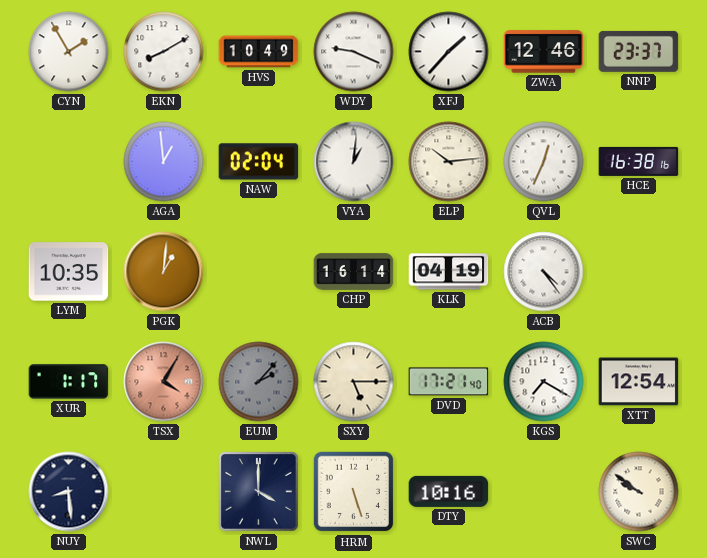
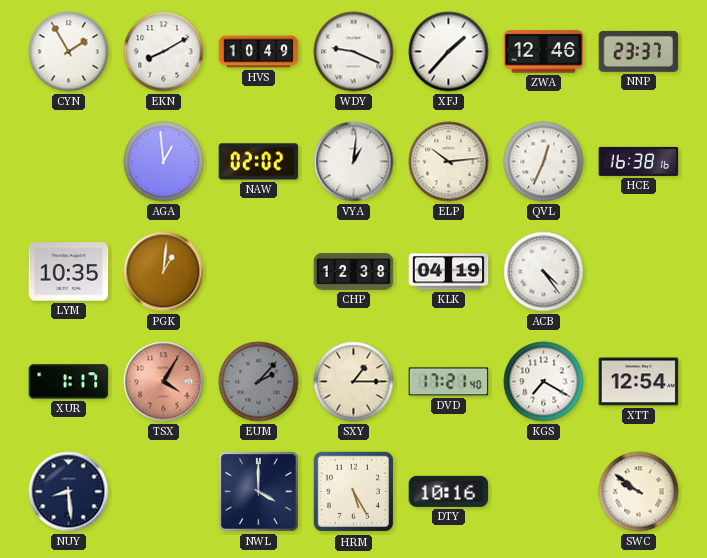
NAW: 02:04 -> 02:02
CHP: 16:14 -> 12:38
SXY: 5:15 -> 1:15
HRM: 5:27 -> 5:25
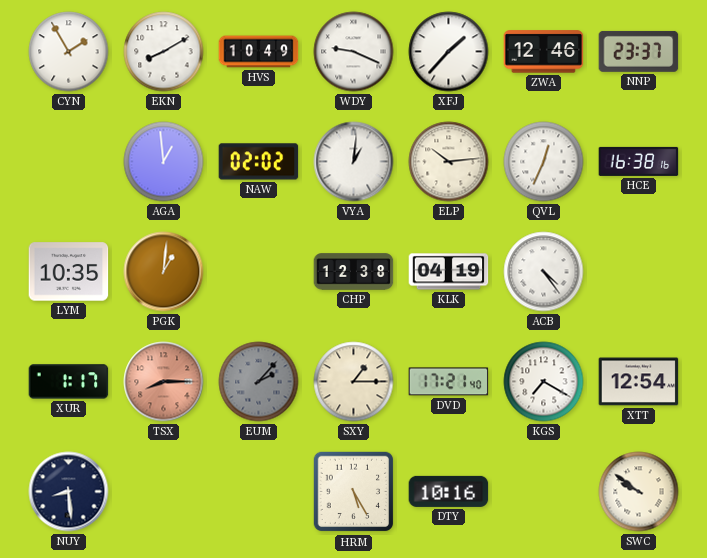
TSX: 4:05 -> 8:15
NWL: 4:00 -> none
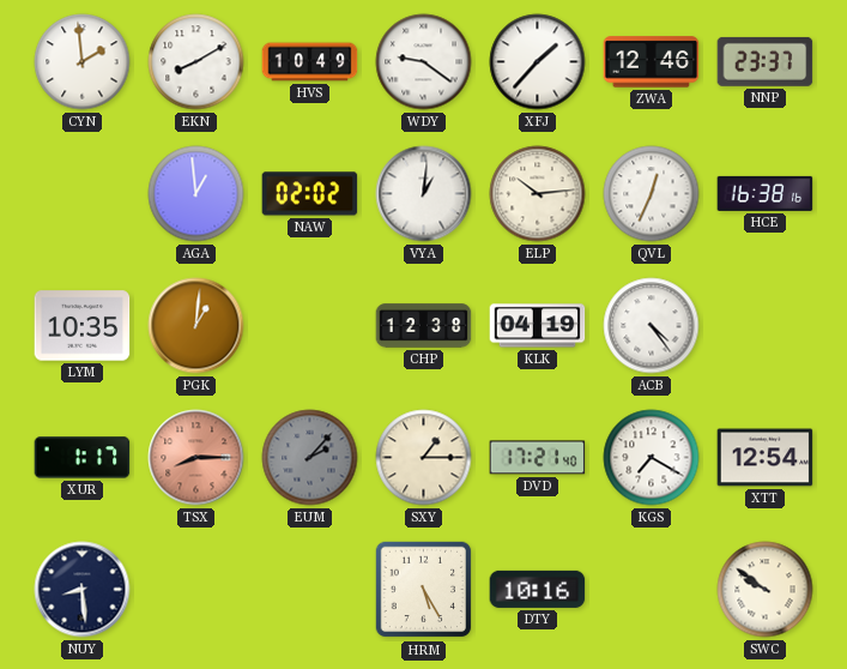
CYN: 1:55 -> 1:59
WDY: 9:19 -> 9:21
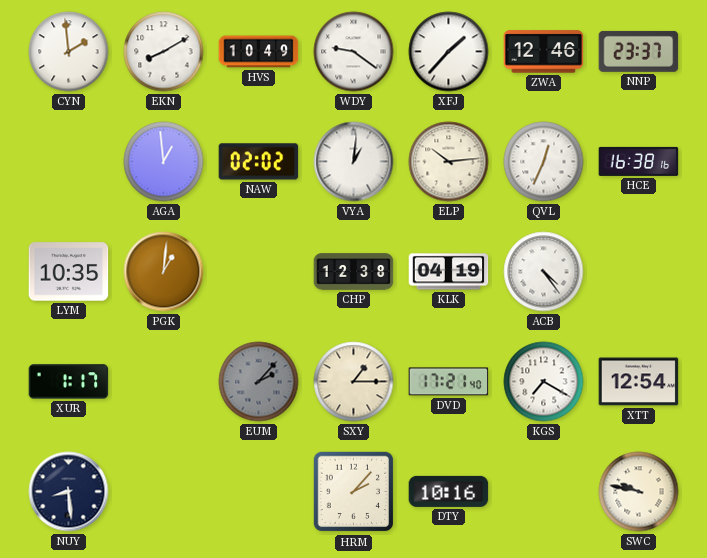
TSX: 8:15 -> none
HRM: 5:25 -> 2:07
SWC: 9:51 -> 9:47
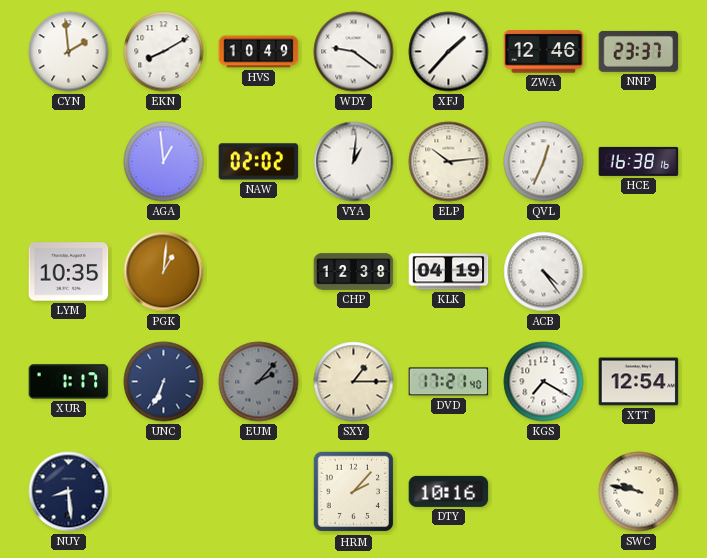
UNC: none -> 6:34
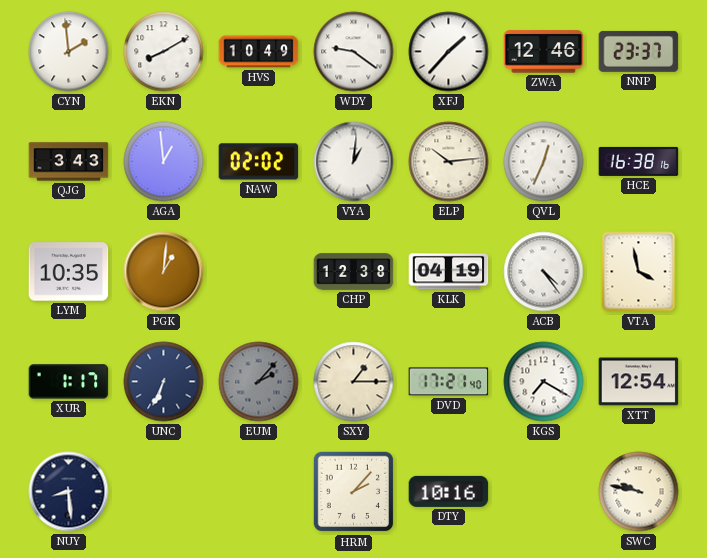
QJG: none -> 3:43
VTA: none -> 3:58
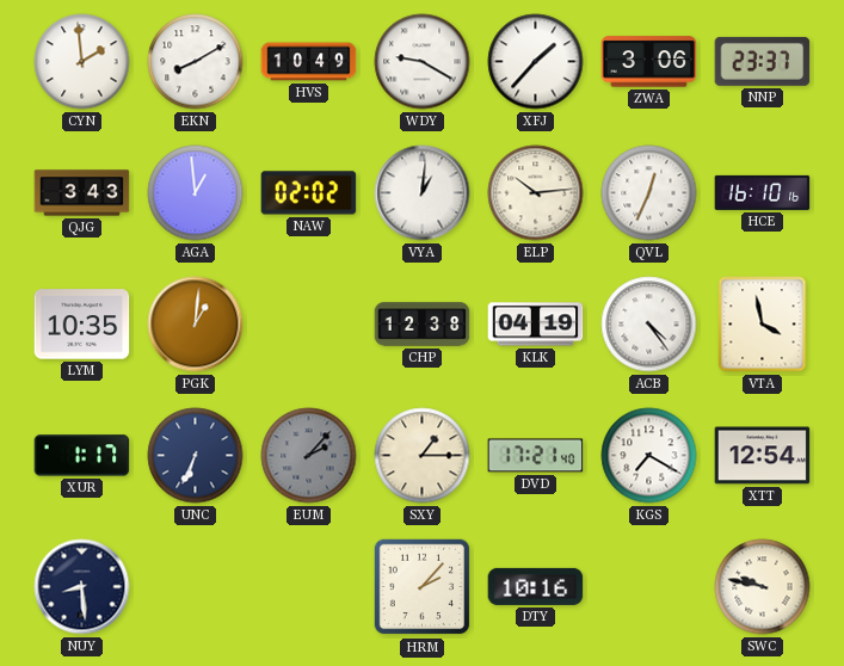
WDY: 9:21 -> 9:20
ZWA: 12:46 -> 3:06
HCE: 16:38 -> 16:10
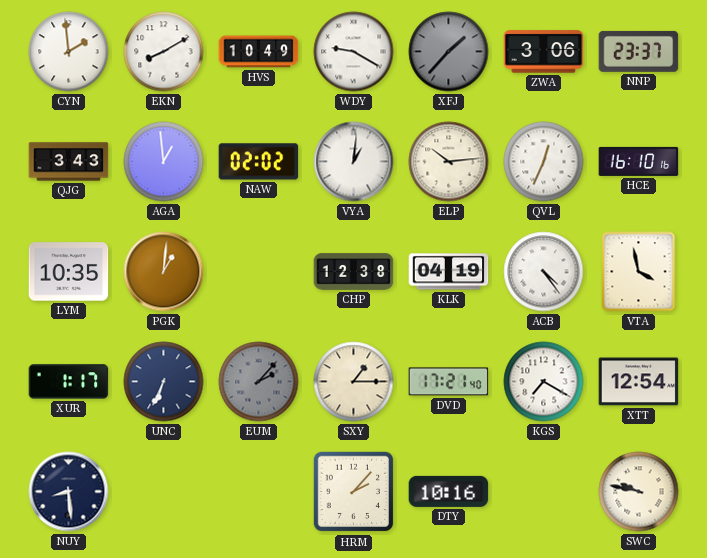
XFJ dial: white -> grey
